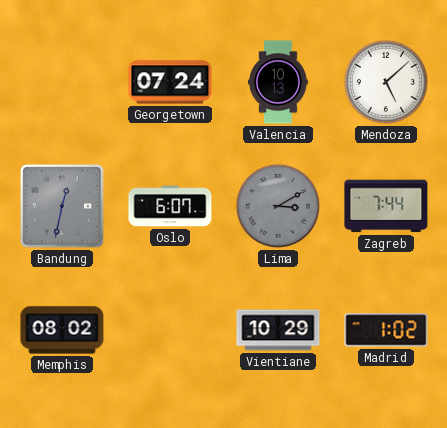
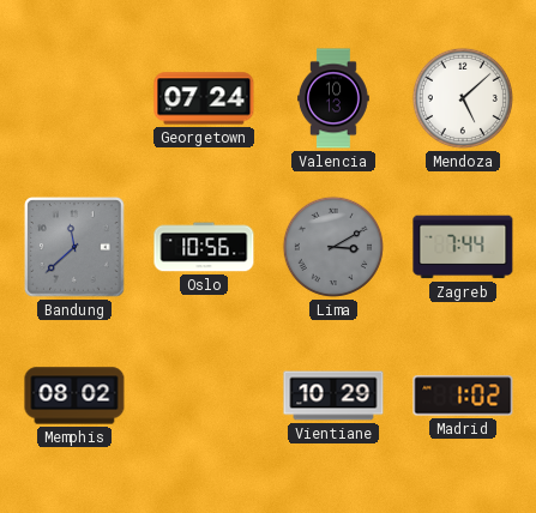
Bandung: 12:32 -> 11:38
Oslo: 6:07 -> 10:56
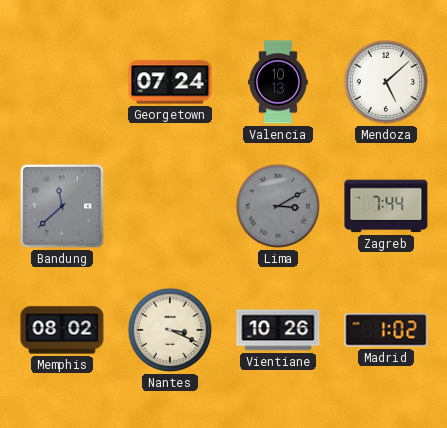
Oslo: 10:56 -> none
Nantes: none -> 3:19
Vientiane: 10:29 -> 10:26
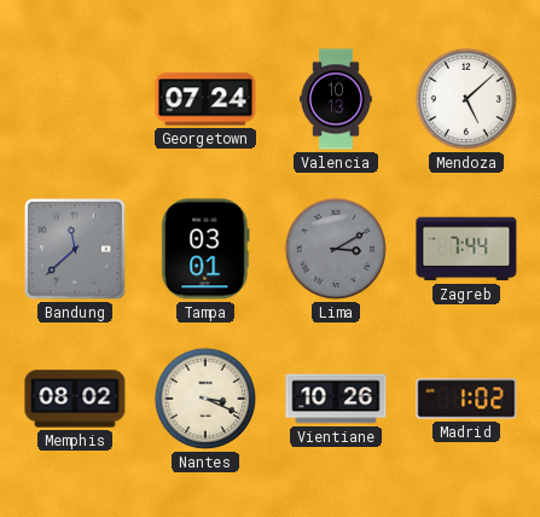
Tampa: none -> 03:01
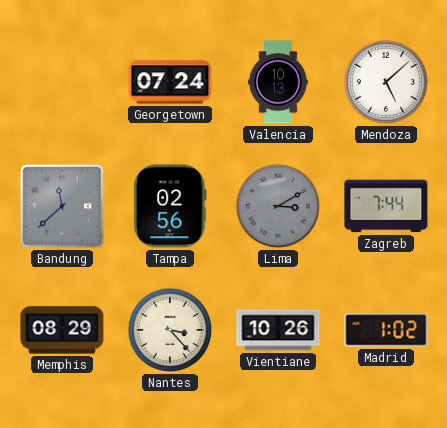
Tampa: 03:01 -> 02:56
Memphis: 08:02 -> 08:29
Nantes: 3:19 -> 3:23
